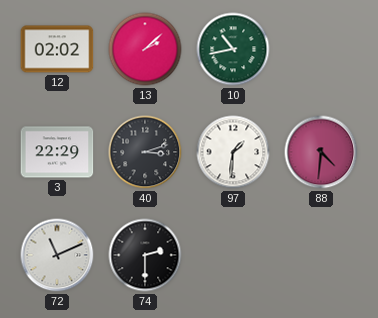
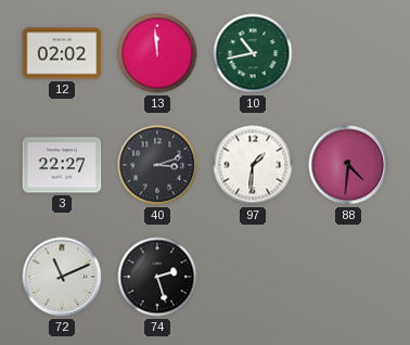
13: 2:08 -> 11:59
3: 22:29 -> 22:27
74: 2:30 -> 2:27
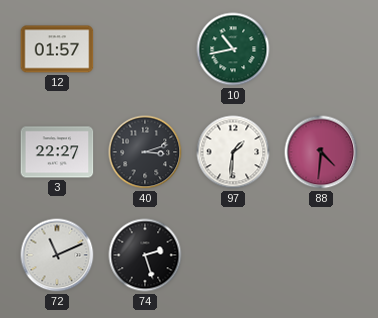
12: 02:02 -> 01:57
13: 11:59 -> none
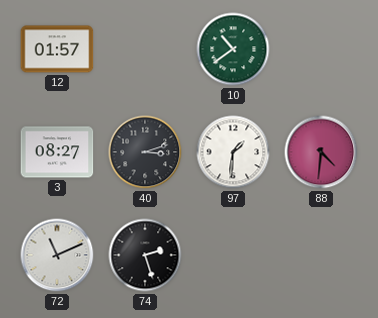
10: 10:43 -> 10:39
3: 22:27 -> 08:27
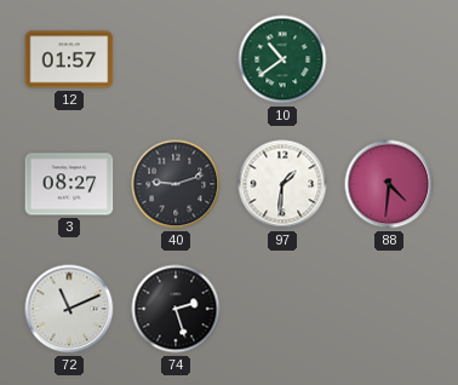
40: 3:12 -> 9:12
